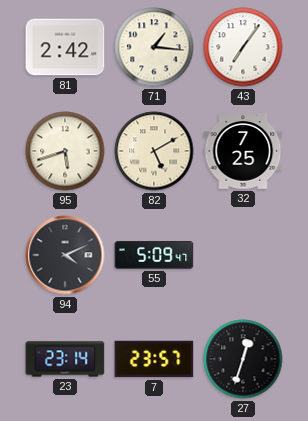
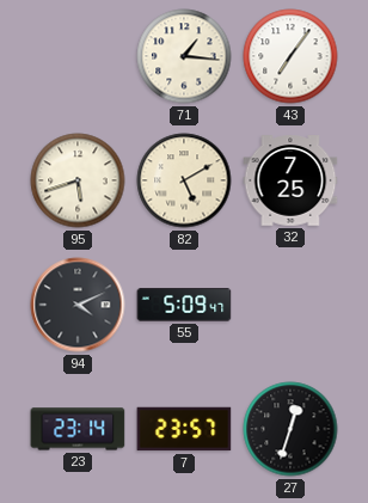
81: 2:42 -> none
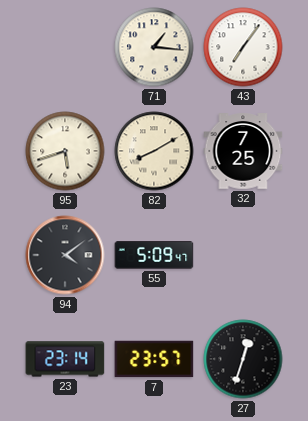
82: 5:10 -> 8:10
94: 4:11 -> 4:09
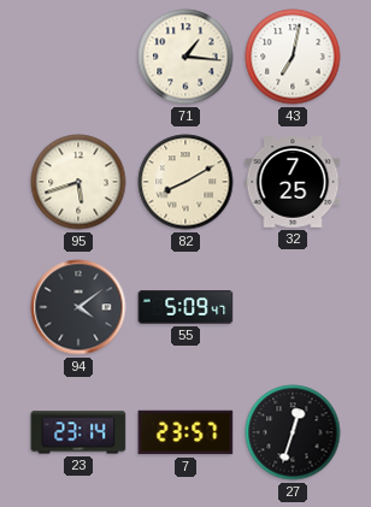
43: 7:06 -> 7:02
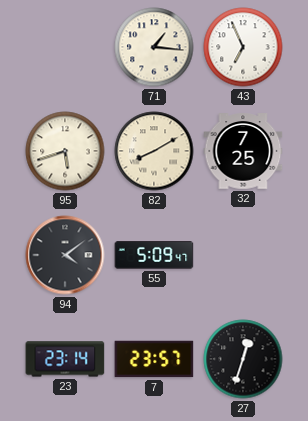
43: 7:02 -> 6:56
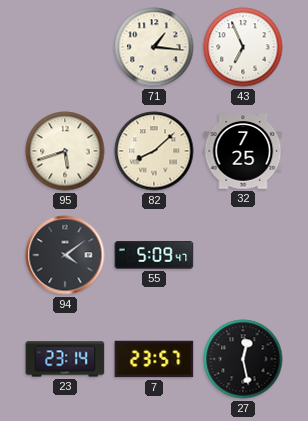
82: 8:10 -> 8:08
27: 12:33 -> 12:28
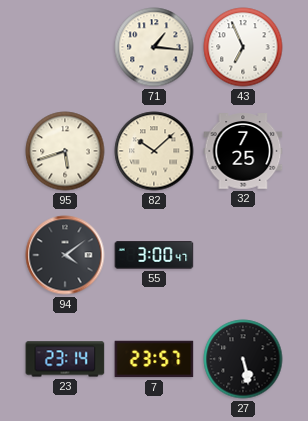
82: 8:08 -> 10:08
55: 5:09 -> 3:00
27: 12:28 -> 5:28
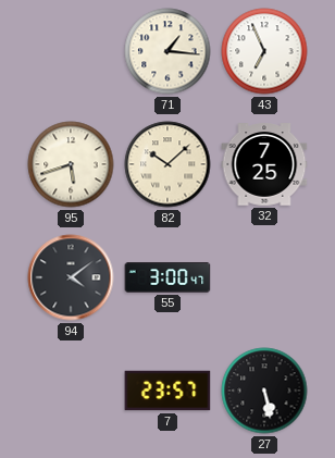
23: 23:14 -> none
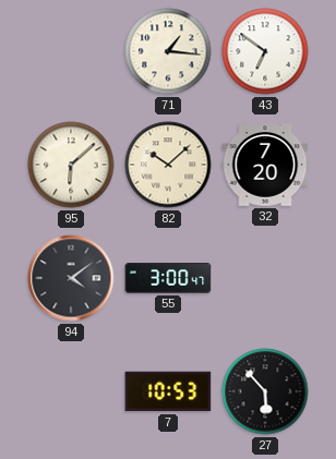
43: 6:56 -> 6:51
95: 5:42 -> 6:08
32: 7:25 -> 7:20
7: 23:57 -> 10:53
27: 5:28 -> 5:53
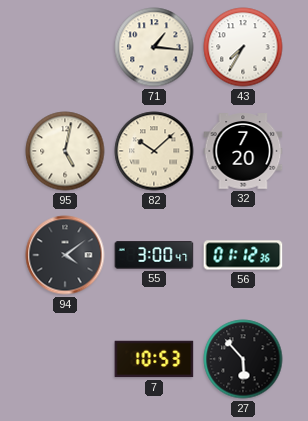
43: 6:51 -> 7:35
95: 6:08 -> 5:02
56: none -> 01:12
